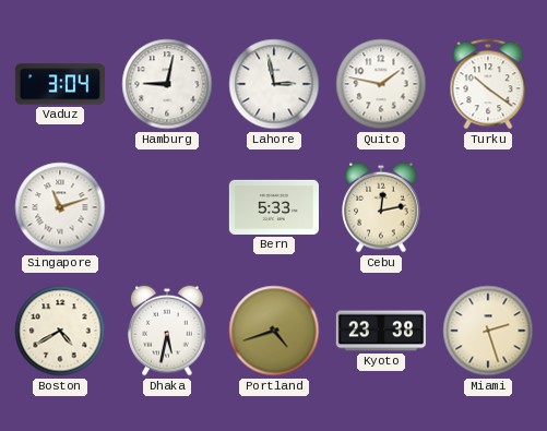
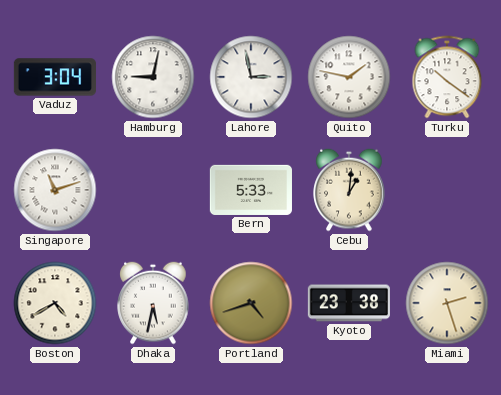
Cebu: 12:13 -> 1:01
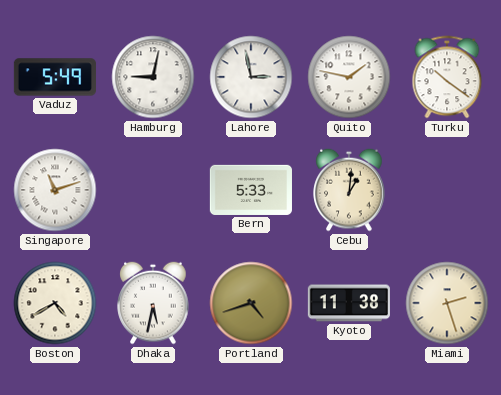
Vaduz: 3:04 -> 5:49
Kyoto: 23:38 -> 11:38
